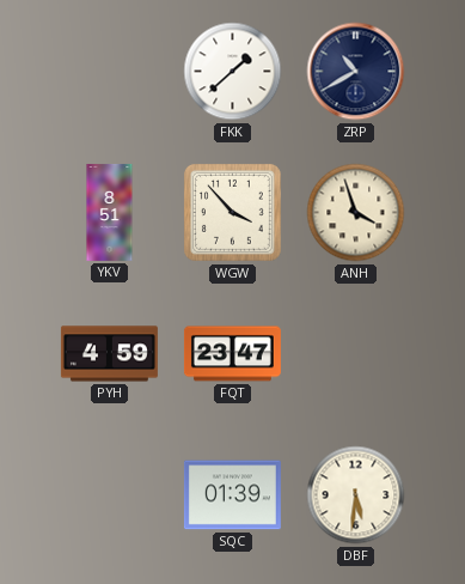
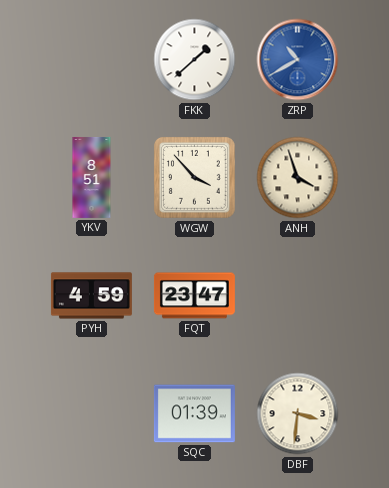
ZRP dial: navy -> blue
DBF: 5:31 -> 3:31
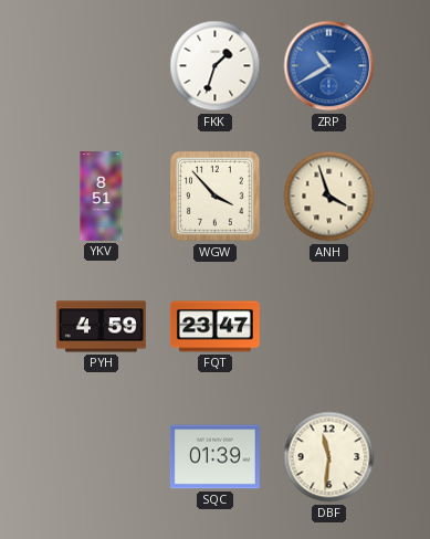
FKK: 1:38 -> 1:33
DBF: 3:31 -> 11:31
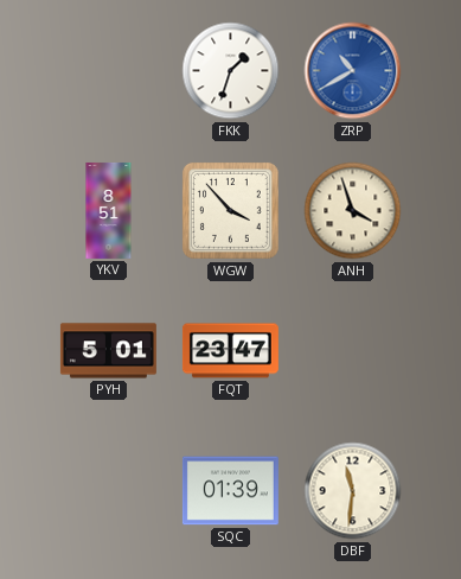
PYH: 4:59 -> 5:01
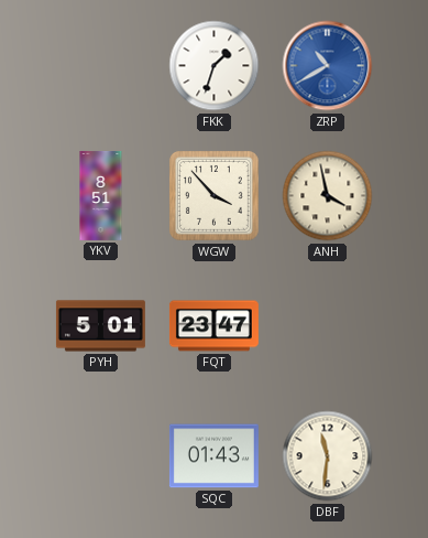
ANH: 3:57 -> 3:58
SQC: 01:39 -> 01:43
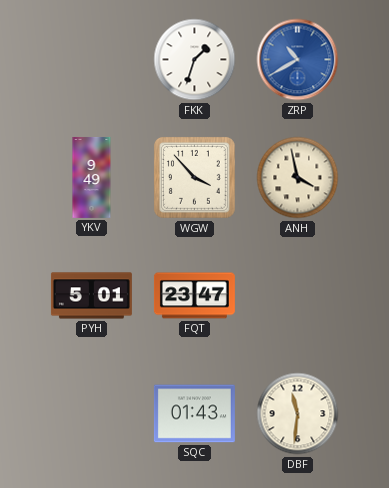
YKV: 8:51 -> 9:49
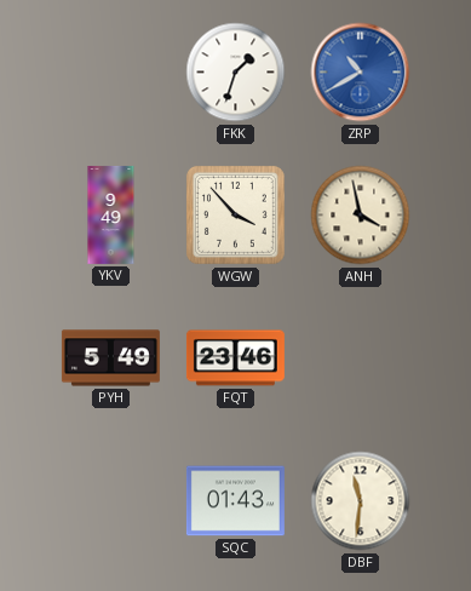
PYH: 5:01 -> 5:49
FQT: 23:47 -> 23:46
